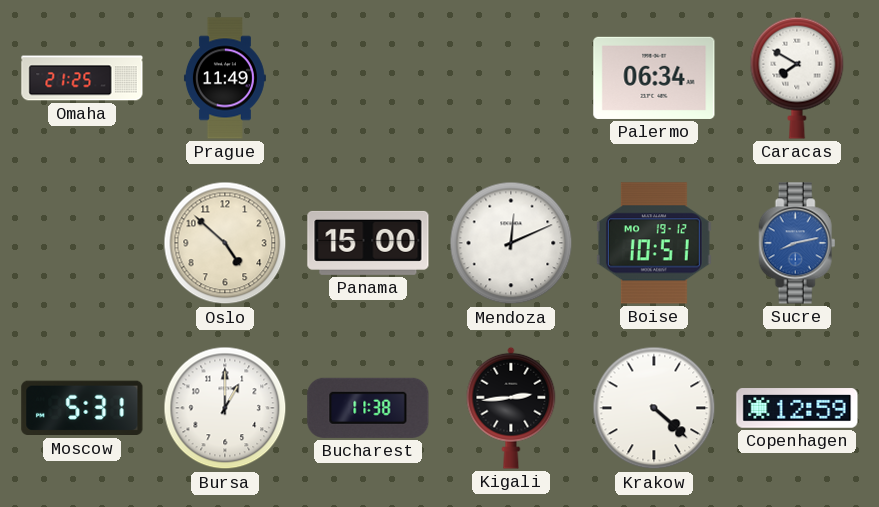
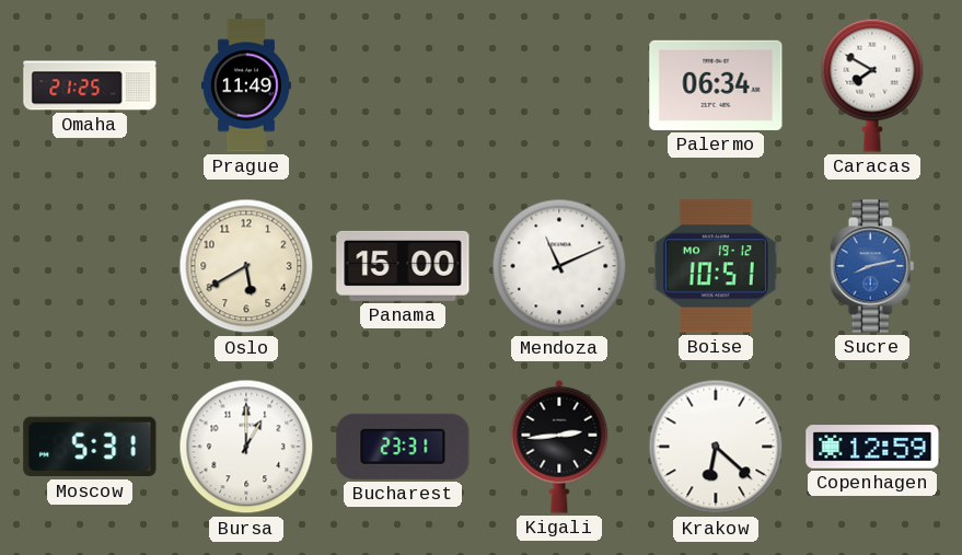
Oslo: 4:52 -> 5:40
Mendoza: 12:11 -> 11:11
Bucharest: 11:38 -> 23:31
Krakow: 4:22 -> 6:22
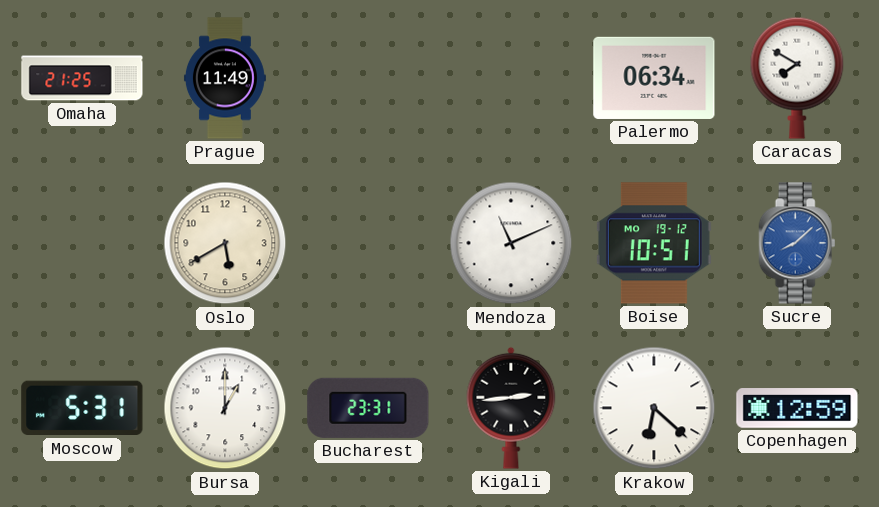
Panama: 15:00 -> none
Sucre: 8:13 -> 8:08
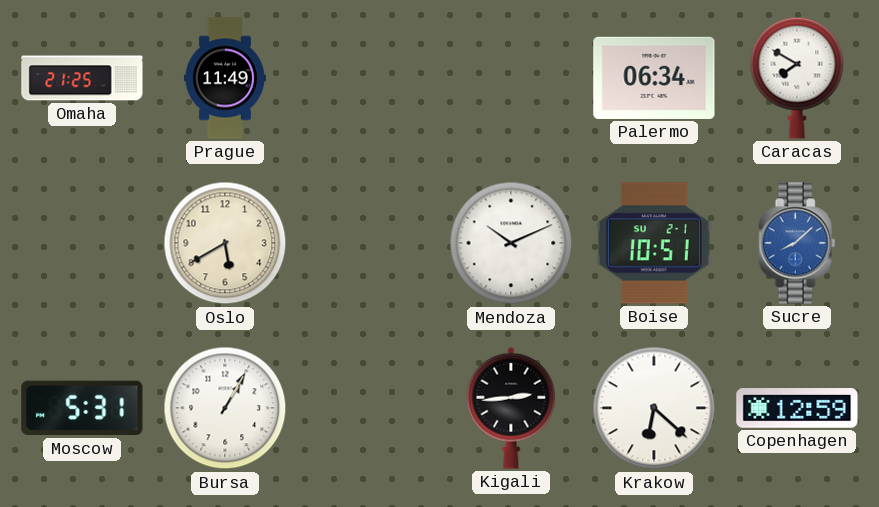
Mendoza: 11:11 -> 10:11
Boise date: MO 19-12 -> SU 2-1
Bursa: 1:00 -> 1:05
Bucharest: 23:31 -> none
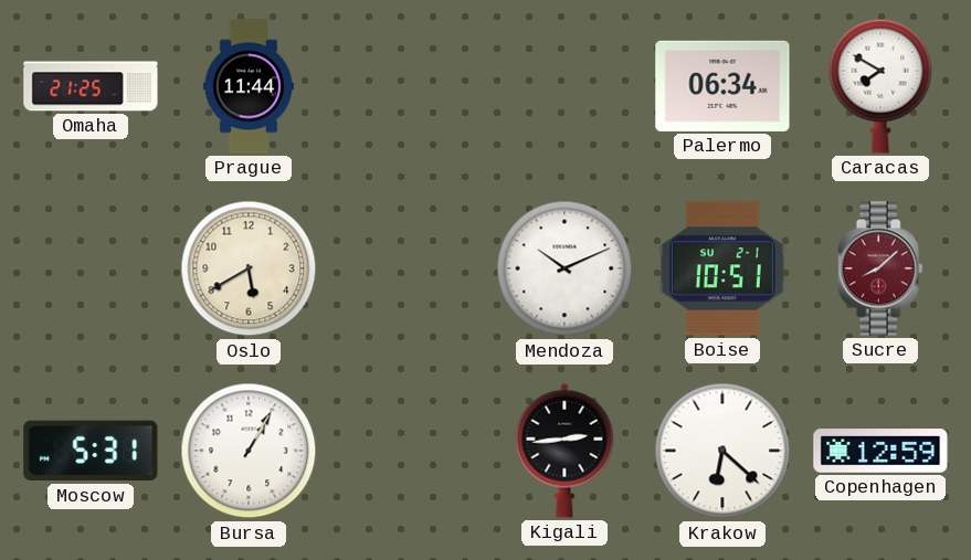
Prague: 11:49 -> 11:44
Sucre dial: blue -> burgundy
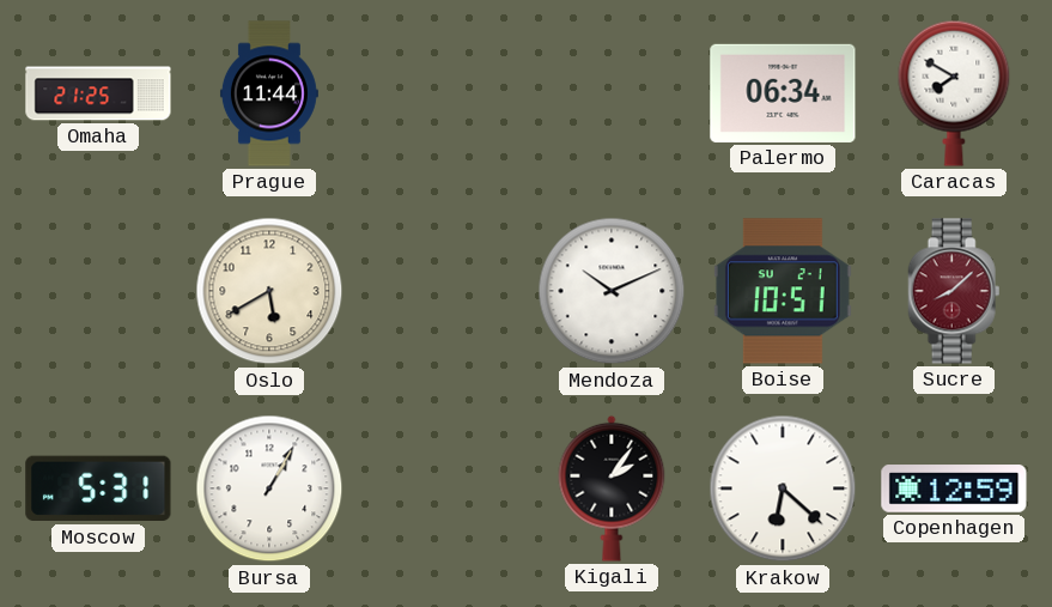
Kigali: 2:44 -> 2:06
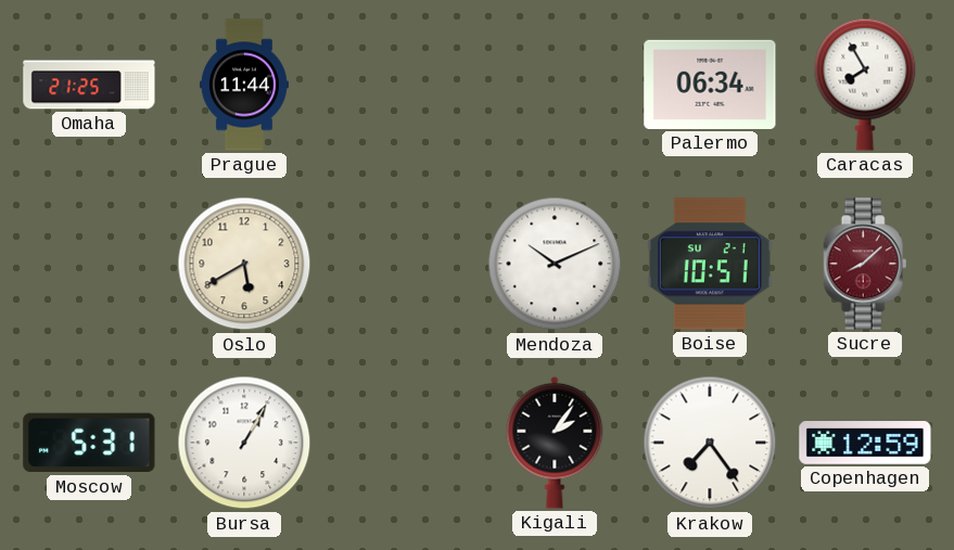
Caracas: 7:50 -> 7:55
Krakow: 6:22 -> 7:24
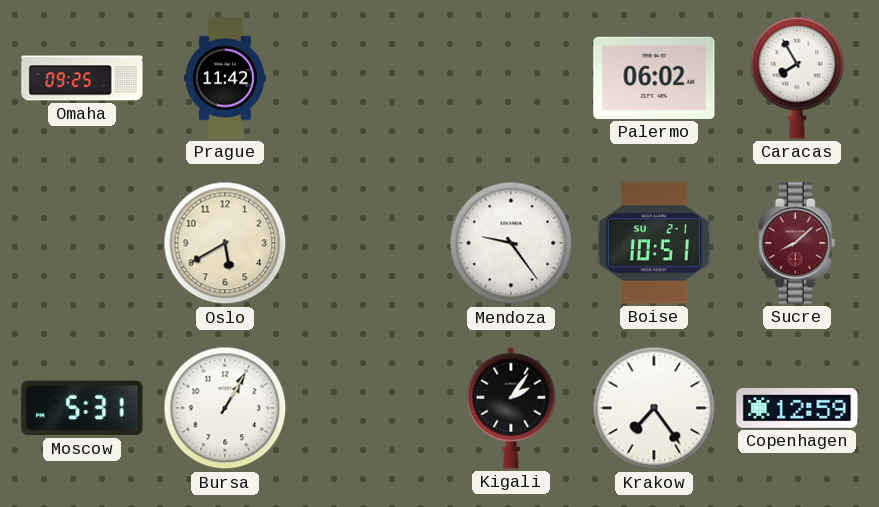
Omaha: 21:25 -> 09:25
Prague: 11:44 -> 11:42
Palermo: 06:34 -> 06:02
Mendoza: 10:11 -> 9:24
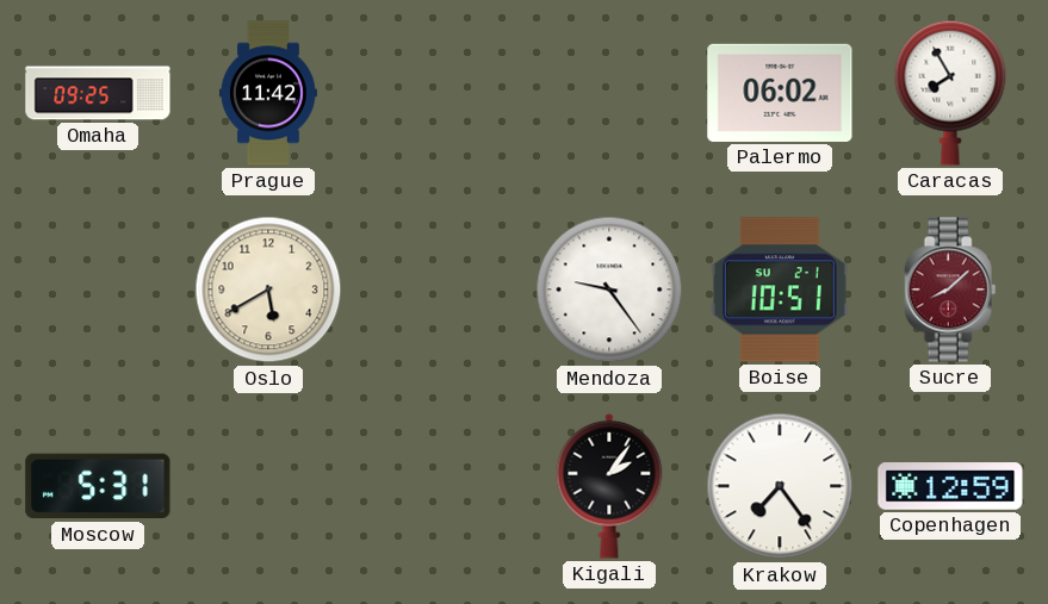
Bursa: 1:05 -> none
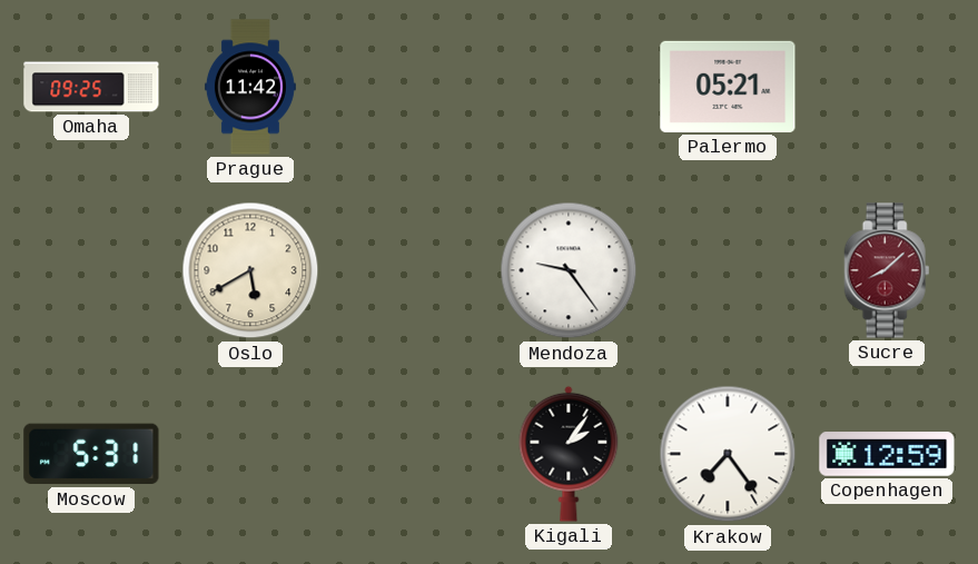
Palermo: 06:02 -> 05:21
Caracas: 7:55 -> none
Boise: 10:51 -> none
